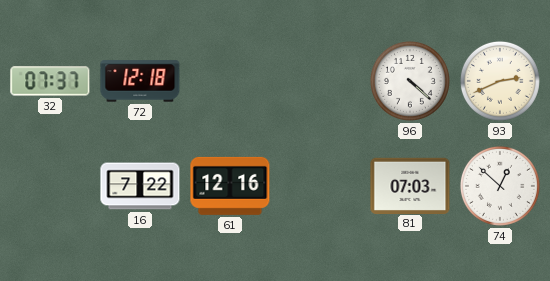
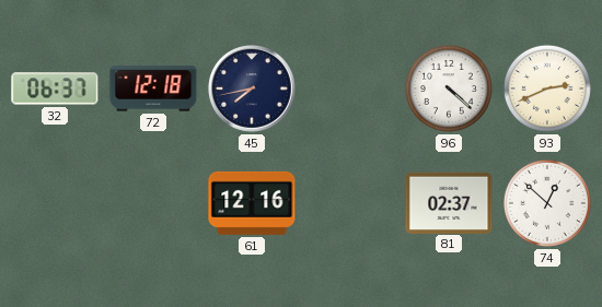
32: 07:37 -> 06:37
45: none -> 7:43
16: 7:22 -> none
81: 07:03 -> 02:37
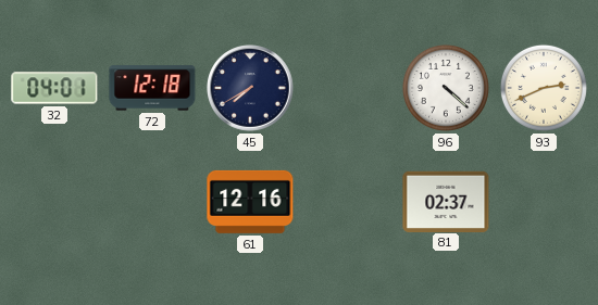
32: 06:37 -> 04:01
45: 7:43 -> 7:40
74: 12:52 -> none
